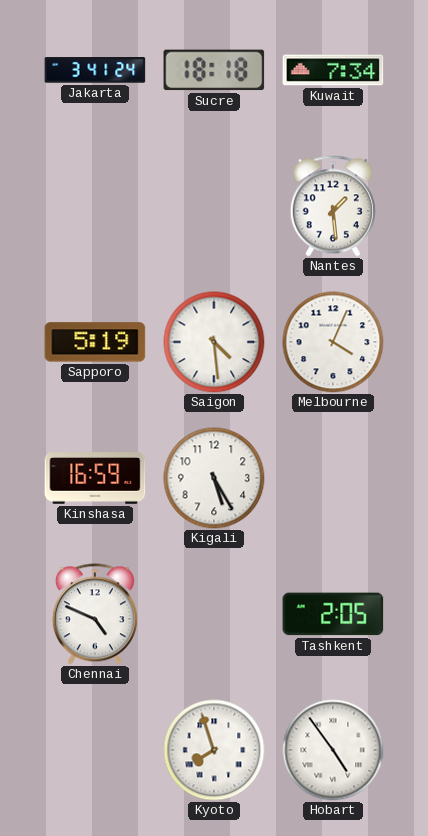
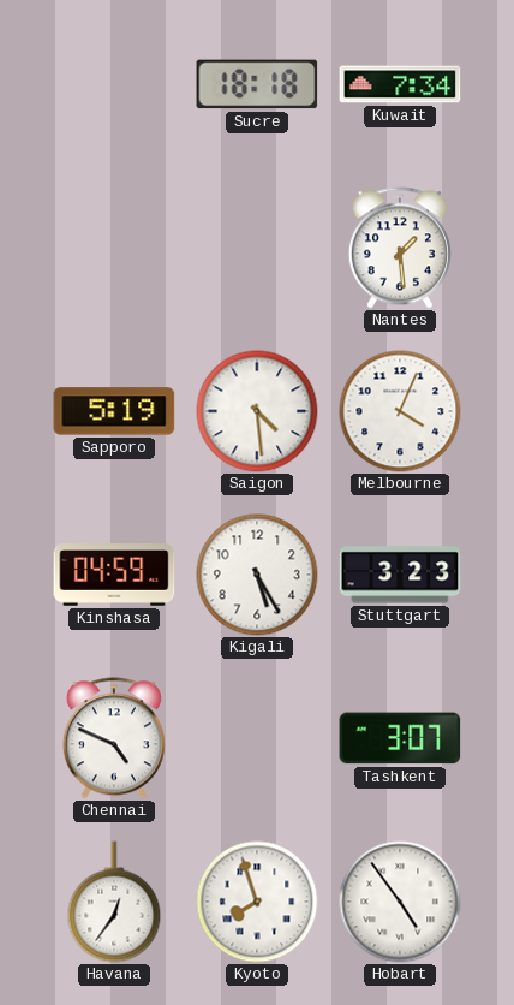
Jakarta: 3:41 -> none
Kinshasa: 16:59 -> 04:59
Stuttgart: none -> 3:23
Tashkent: 2:05 -> 3:07
Havana: none -> 12:36
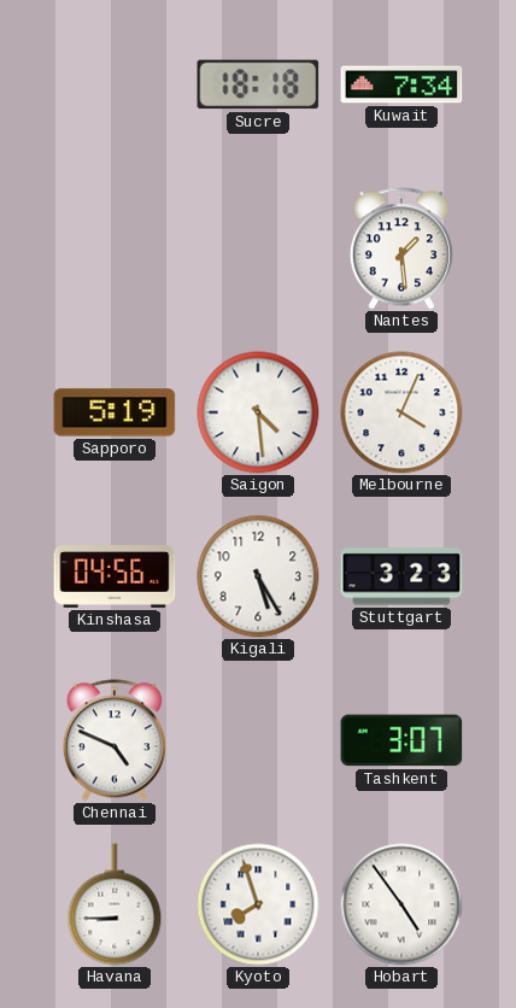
Kinshasa: 04:59 -> 04:56
Havana: 12:36 -> 8:45
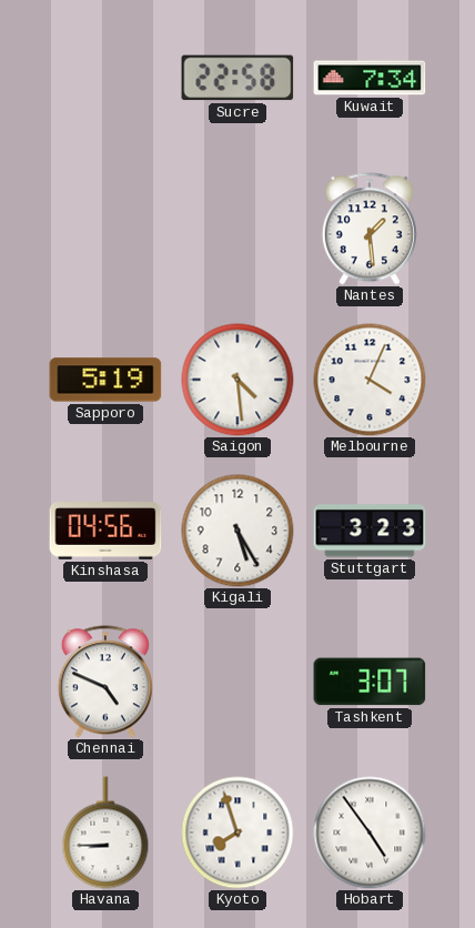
Sucre: 18:18 -> 22:58
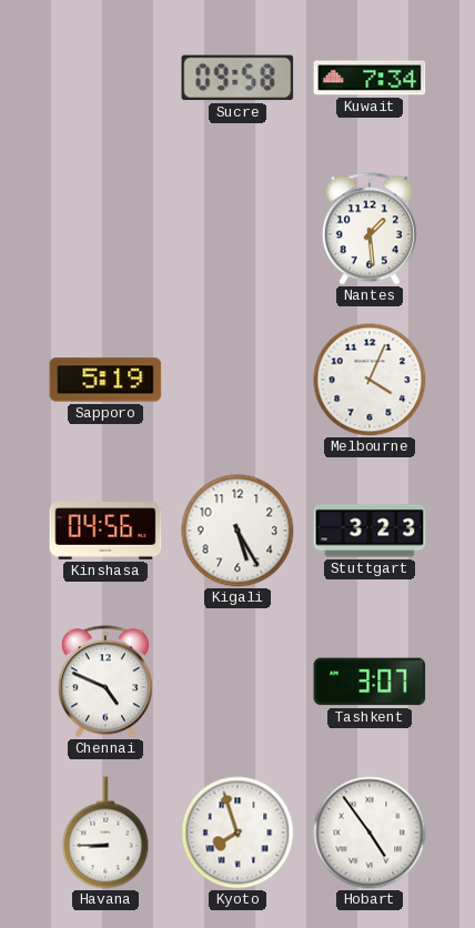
Sucre: 22:58 -> 09:58
Saigon: 4:29 -> none
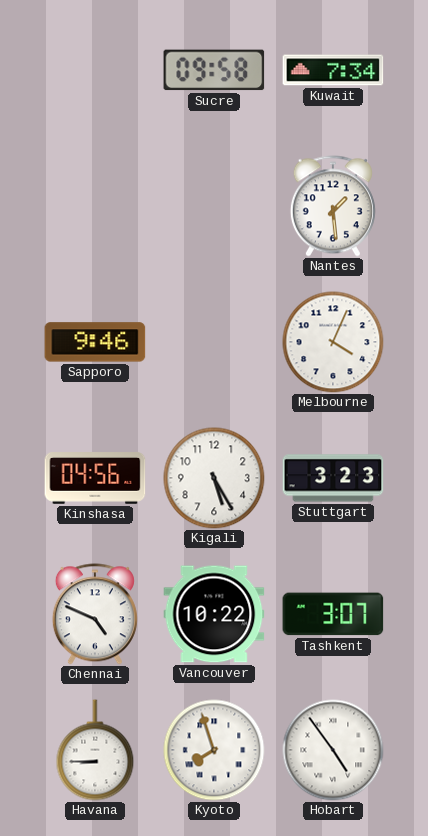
Sapporo: 5:19 -> 9:46
Vancouver: none -> 10:22
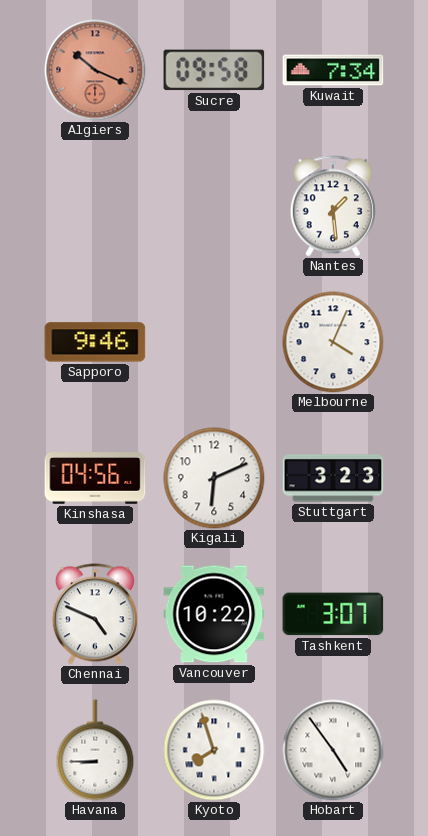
Algiers: none -> 10:19
Kigali: 5:25 -> 6:11
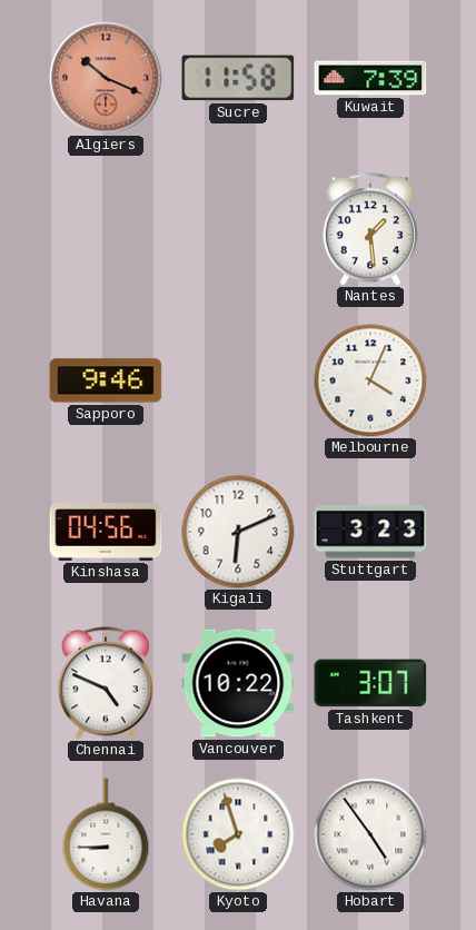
Sucre: 09:58 -> 11:58
Kuwait: 7:34 -> 7:39
